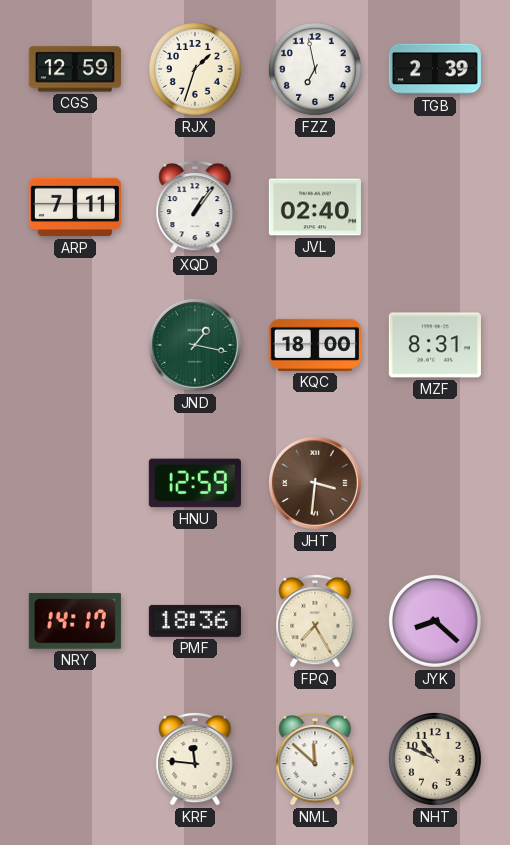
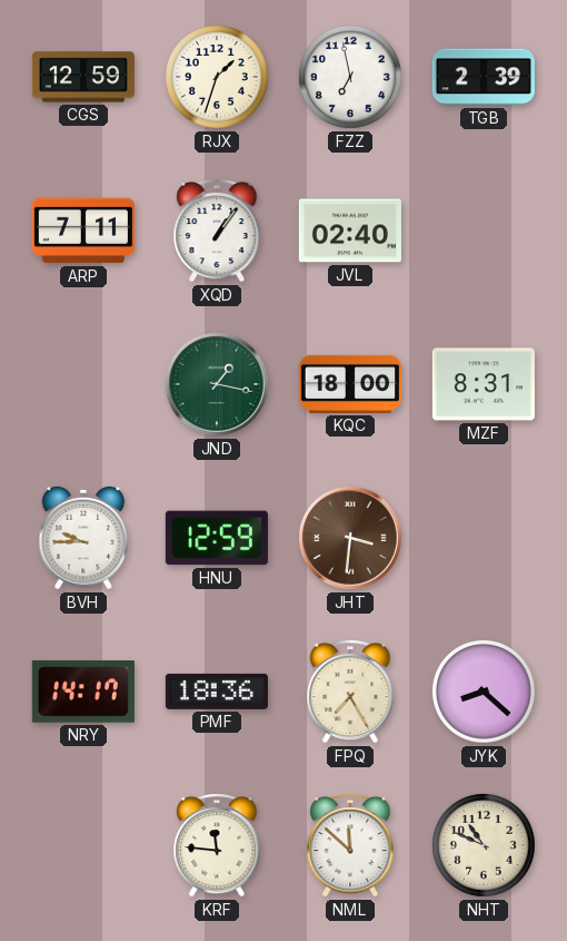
BVH: none -> 9:45
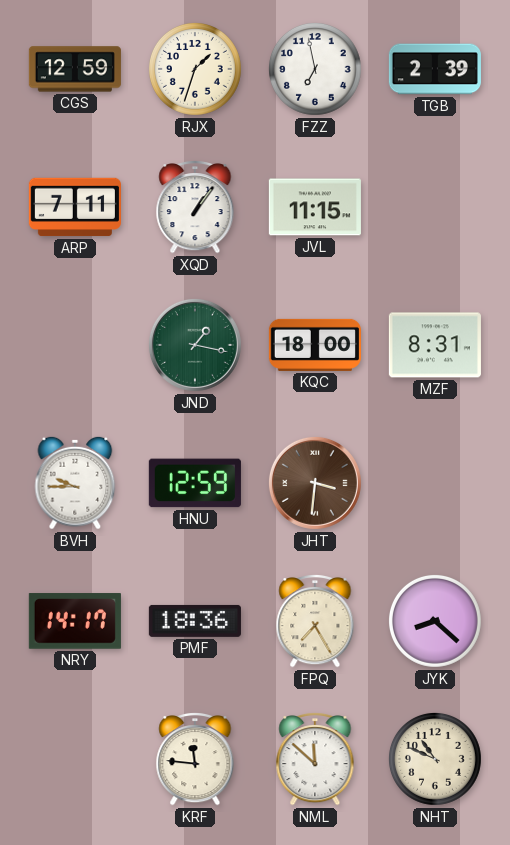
JVL: 02:40 -> 11:15
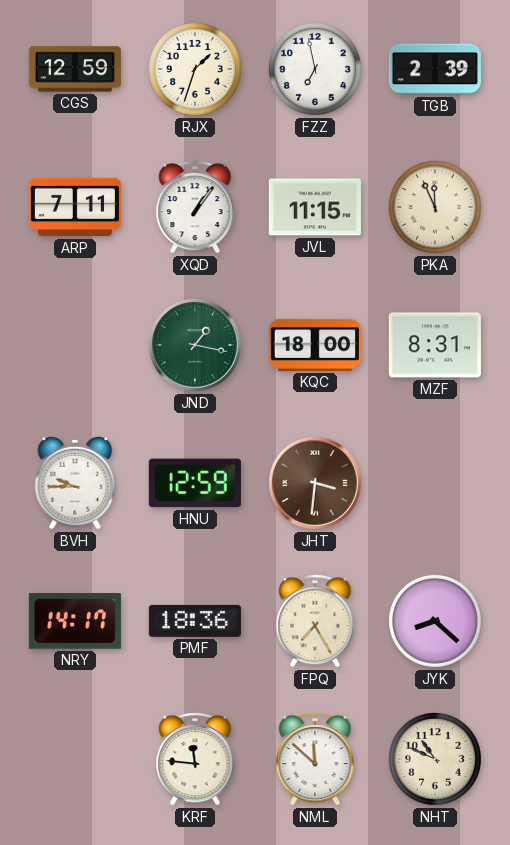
PKA: none -> 11:56
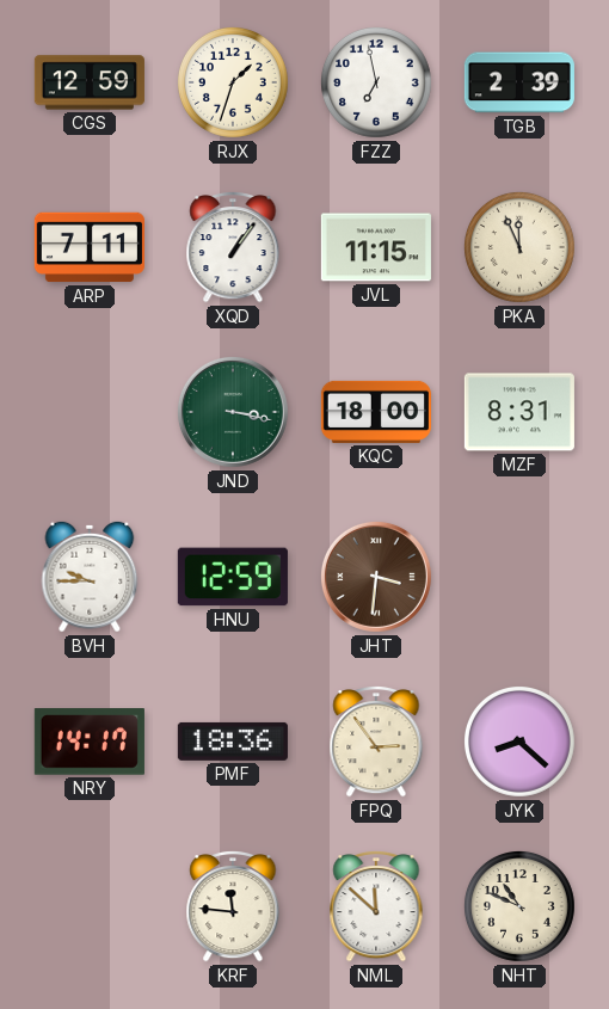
JND: 1:17 -> 3:17
FPQ: 7:25 -> 2:54
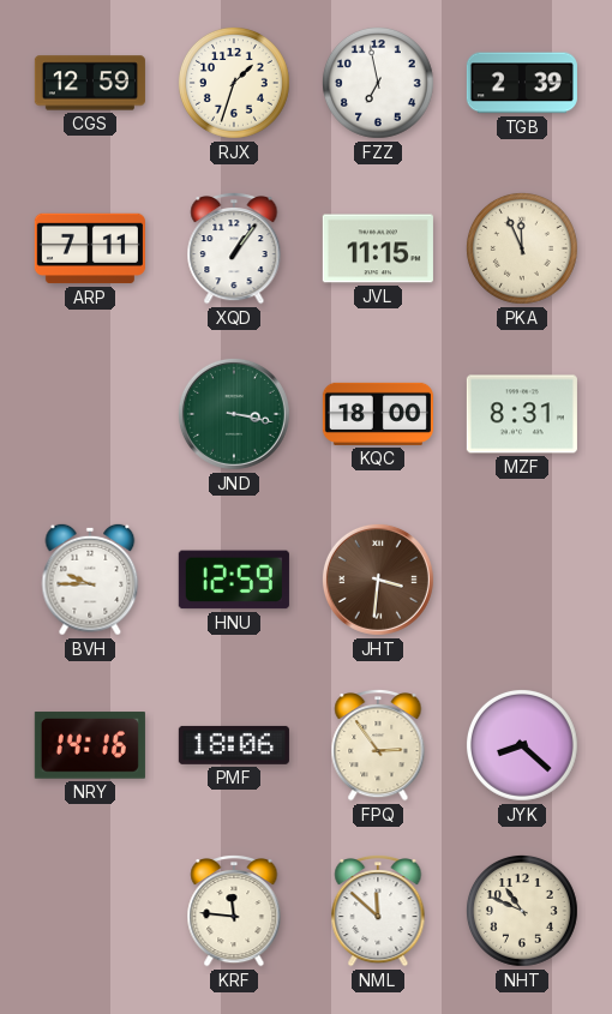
NRY: 14:17 -> 14:16
PMF: 18:36 -> 18:06
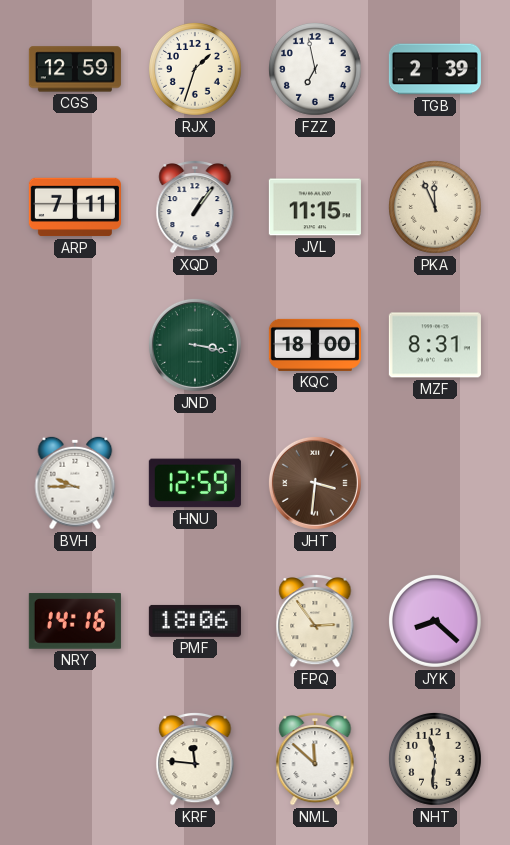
NHT: 10:49 -> 11:31
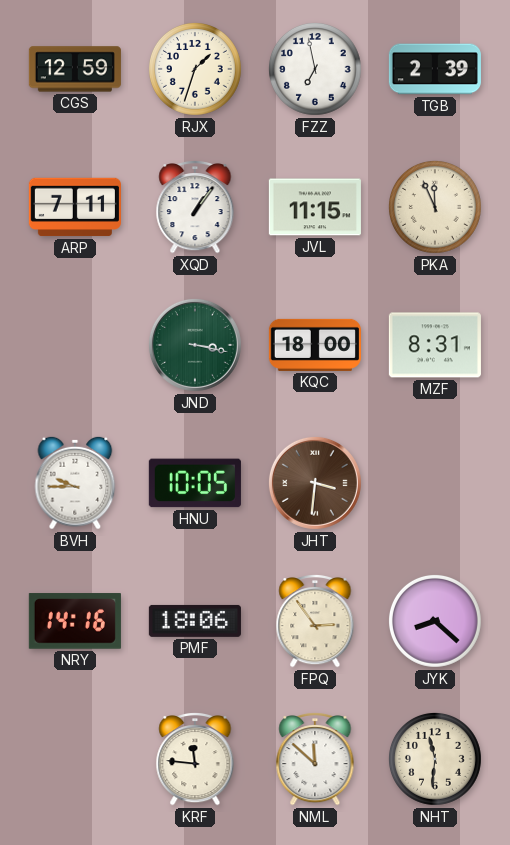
HNU: 12:59 -> 10:05
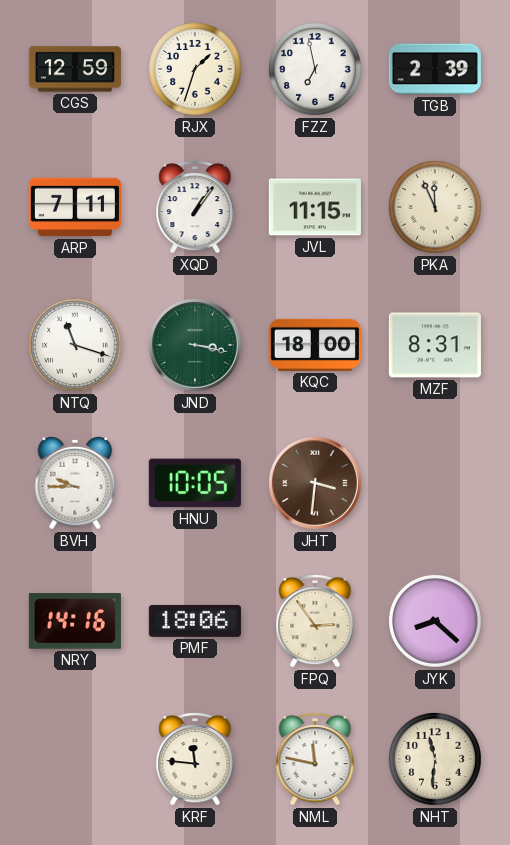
NTQ: none -> 11:18
NML: 11:52 -> 11:47
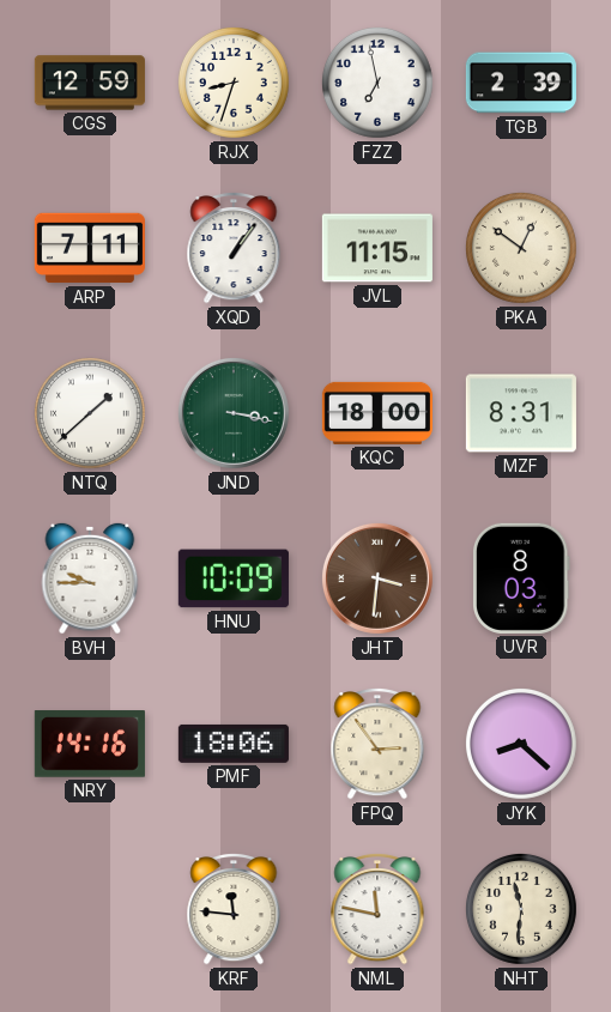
RJX: 1:33 -> 8:33
PKA: 11:56 -> 12:51
NTQ: 11:18 -> 1:38
HNU: 10:05 -> 10:09
UVR: none -> 8:03
